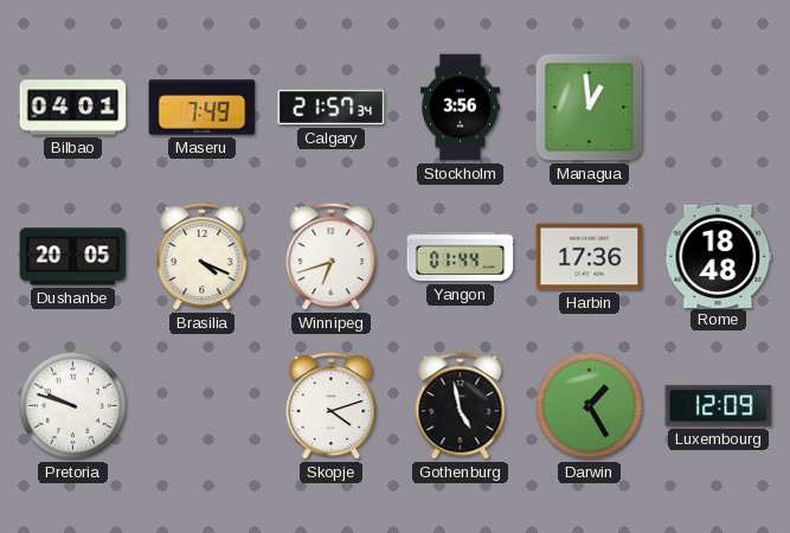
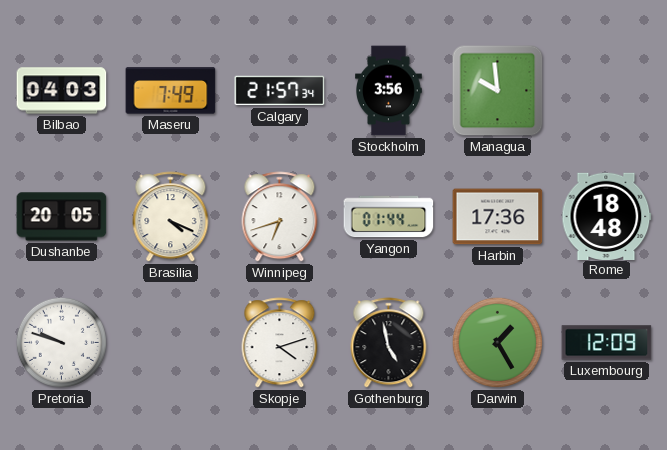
Bilbao: 04:01 -> 04:03
Managua: 12:59 -> 9:59
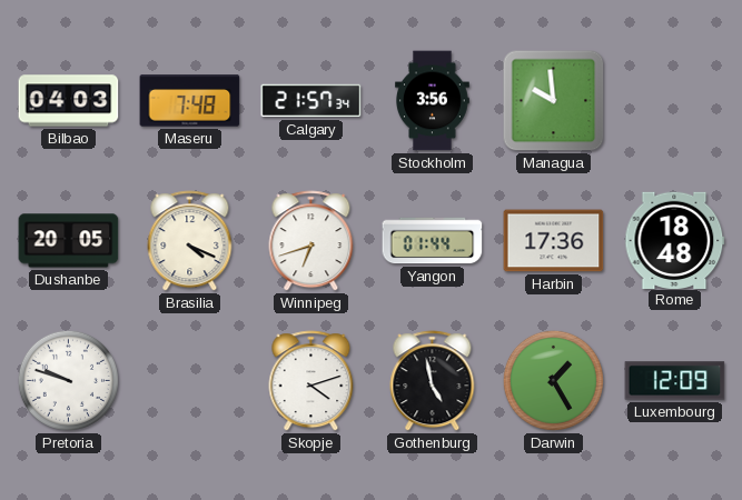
Maseru: 7:49 -> 7:48
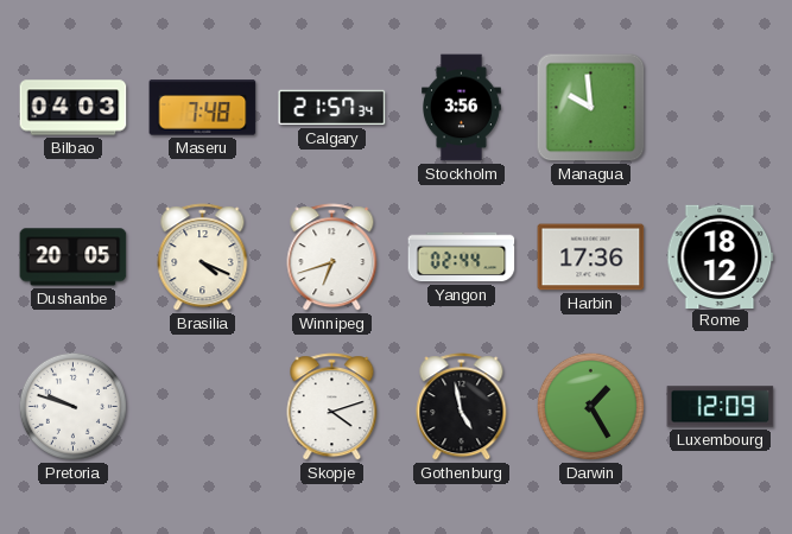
Yangon: 01:44 -> 02:44
Rome: 18:48 -> 18:12
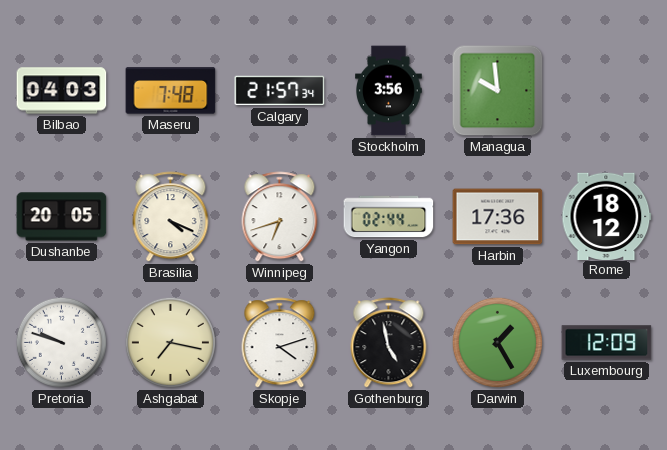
Ashgabat: none -> 7:17
